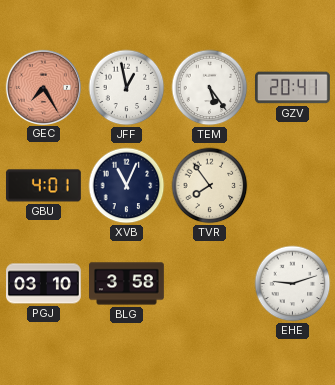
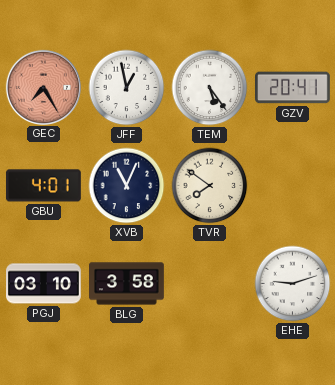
TVR: 7:54 -> 7:51
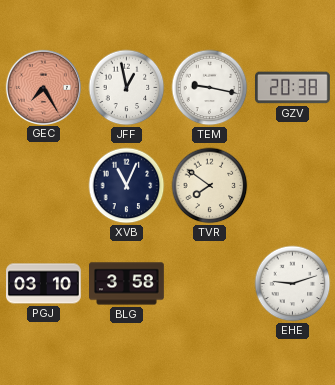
TEM: 5:24 -> 9:17
GZV: 20:41 -> 20:38
GBU: 4:01 -> none
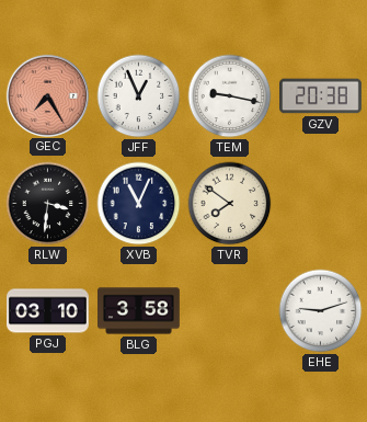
JFF: 12:58 -> 12:56
RLW: none -> 3:31
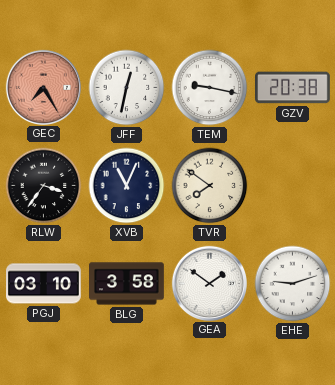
JFF: 12:56 -> 12:32
RLW: 3:31 -> 3:36
GEA: none -> 1:51
